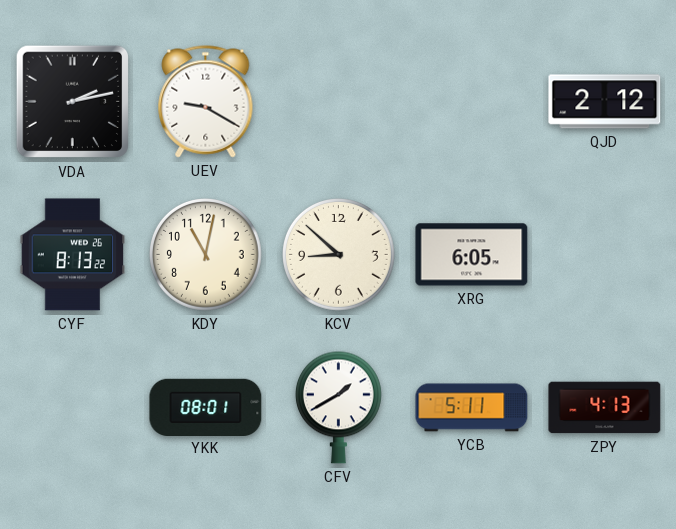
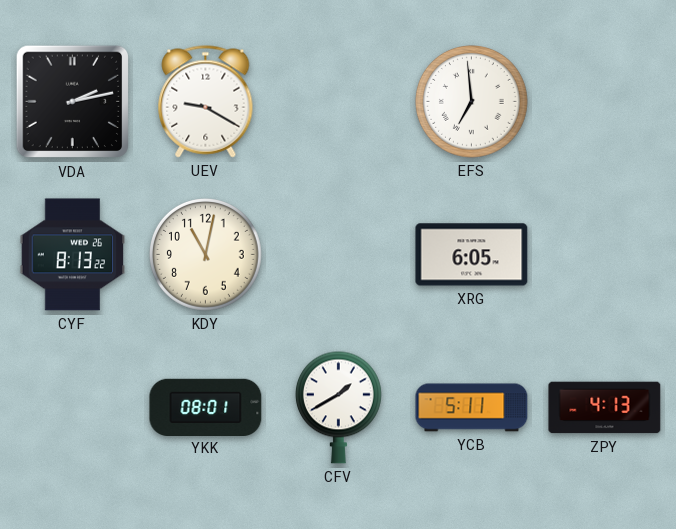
EFS: none -> 6:59
QJD: 2:12 -> none
KCV: 8:52 -> none
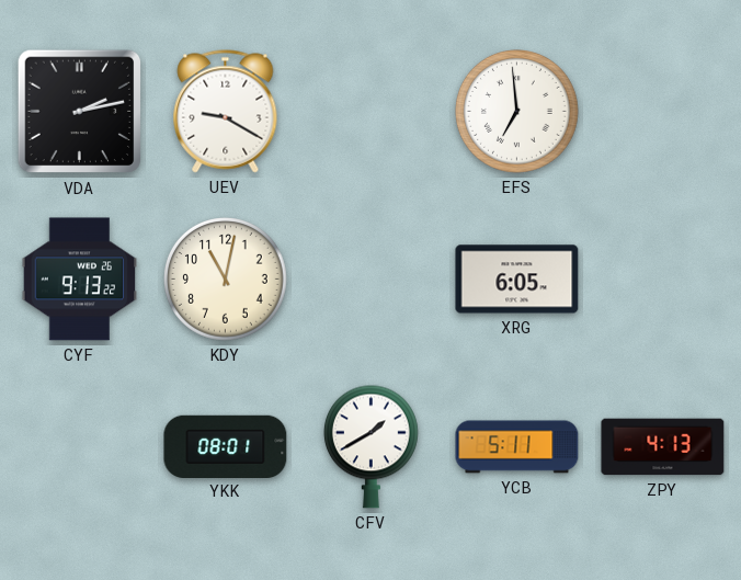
CYF: 8:13 -> 9:13
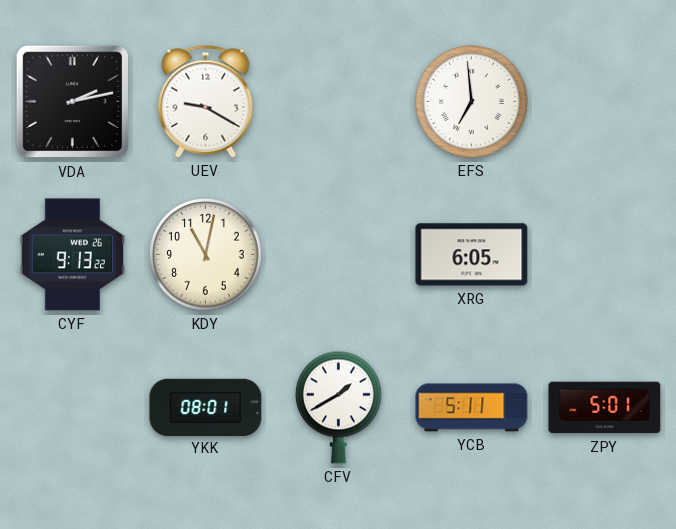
ZPY: 4:13 -> 5:01
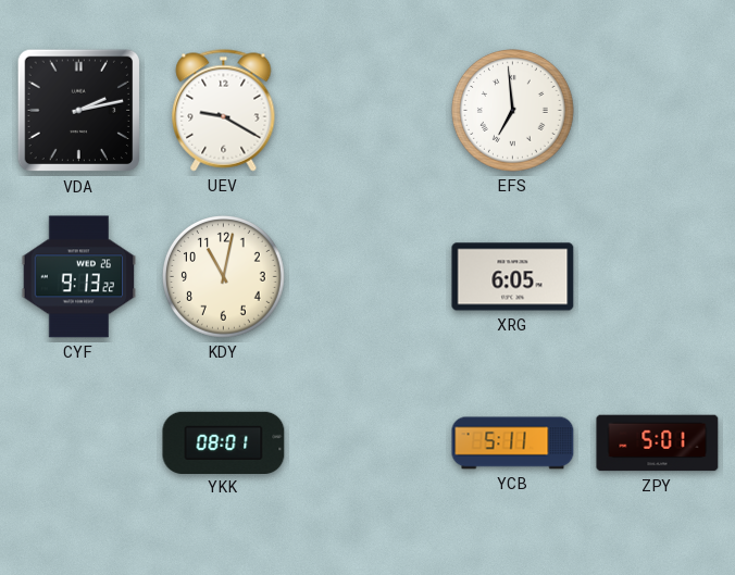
CFV: 1:40 -> none
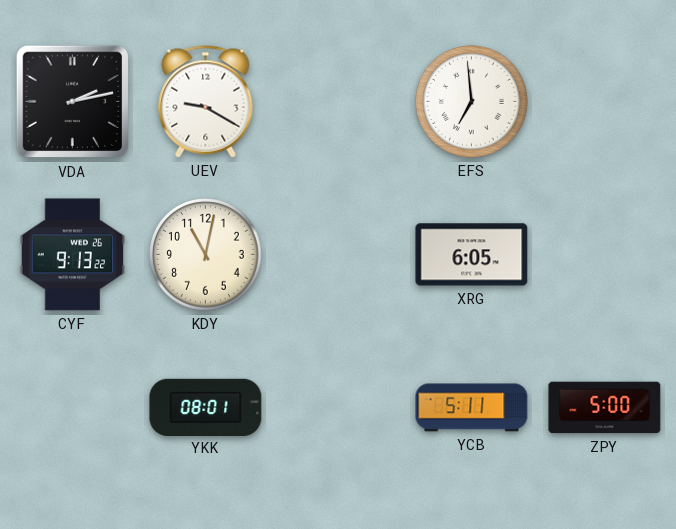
ZPY: 5:01 -> 5:00
